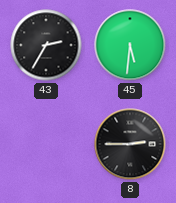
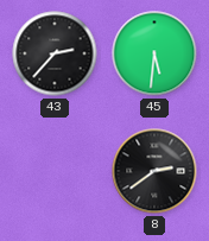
43: 2:35 -> 2:37
8: 2:45 -> 2:39
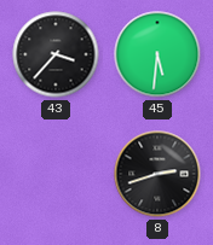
43: 2:37 -> 3:37
8: 2:39 -> 2:42
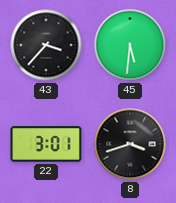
22: none -> 3:01
8: 2:42 -> 3:42
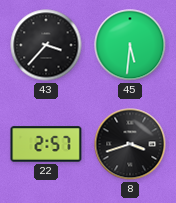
22: 3:01 -> 2:57
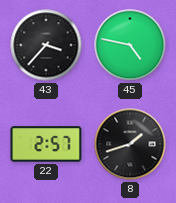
45: 5:31 -> 4:47
8: 3:42 -> 1:42
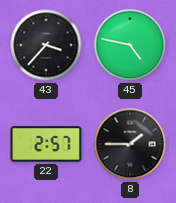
8: 1:42 -> 1:45
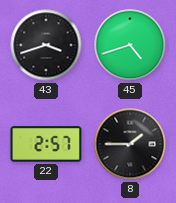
43: 3:37 -> 3:42
45: 4:47 -> 4:42
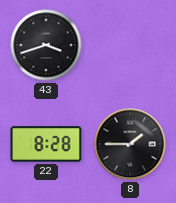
45: 4:42 -> none
22: 2:57 -> 8:28
